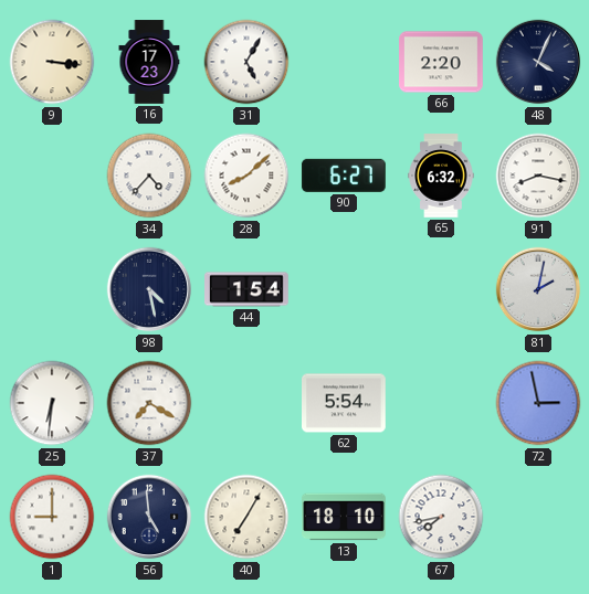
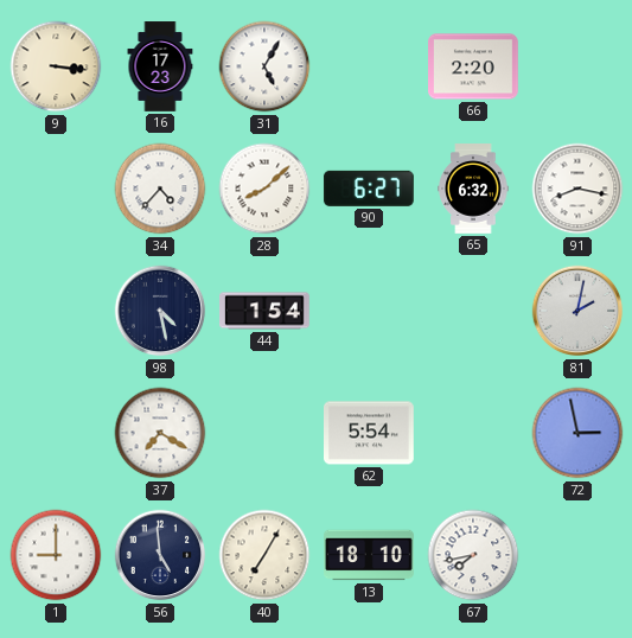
48: 4:04 -> none
25: 6:31 -> none
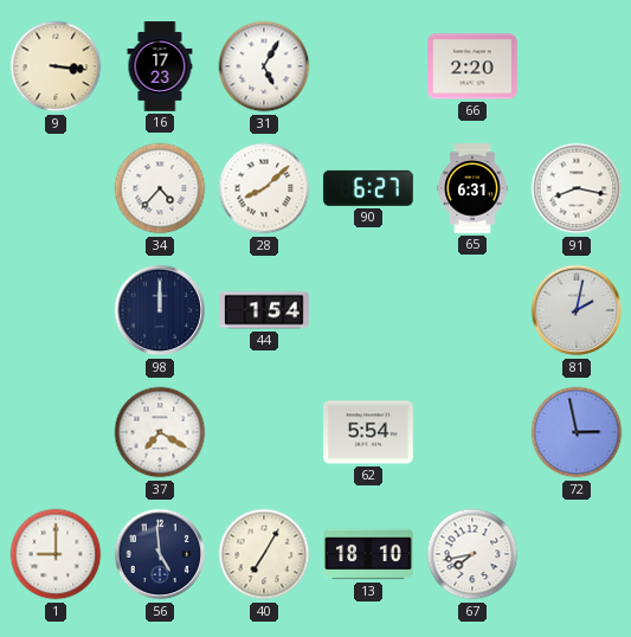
65: 6:32 -> 6:31
98: 4:28 -> 12:00
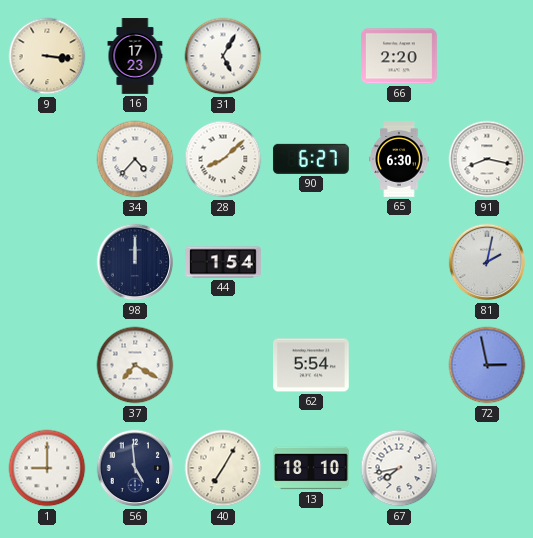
65: 6:31 -> 6:30
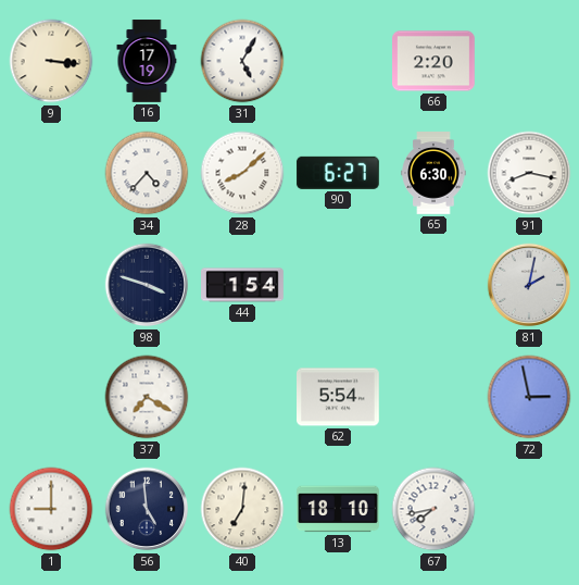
16: 17:23 -> 17:19
98: 12:00 -> 3:48
40: 7:05 -> 7:01
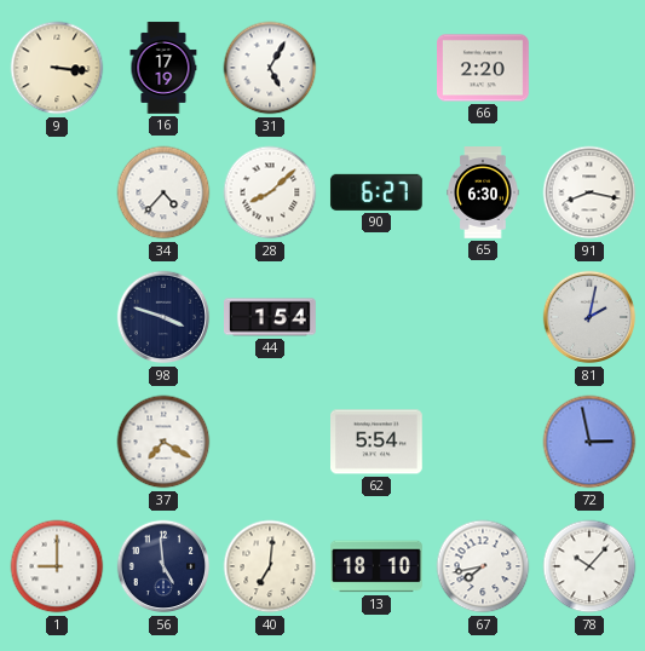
78: none -> 10:07
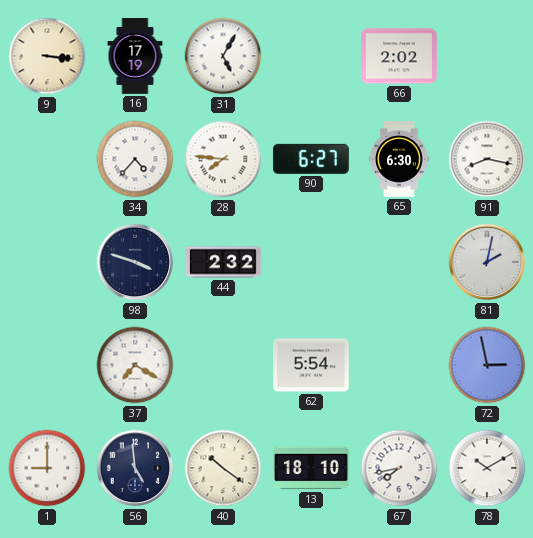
66: 2:20 -> 2:02
28: 8:08 -> 7:46
44: 1:54 -> 2:32
40: 7:01 -> 10:21
78: 10:07 -> 10:10
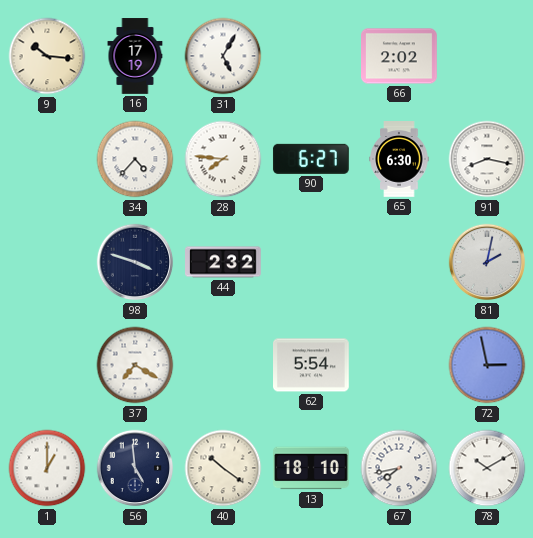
9: 3:16 -> 10:16
1: 9:00 -> 1:00
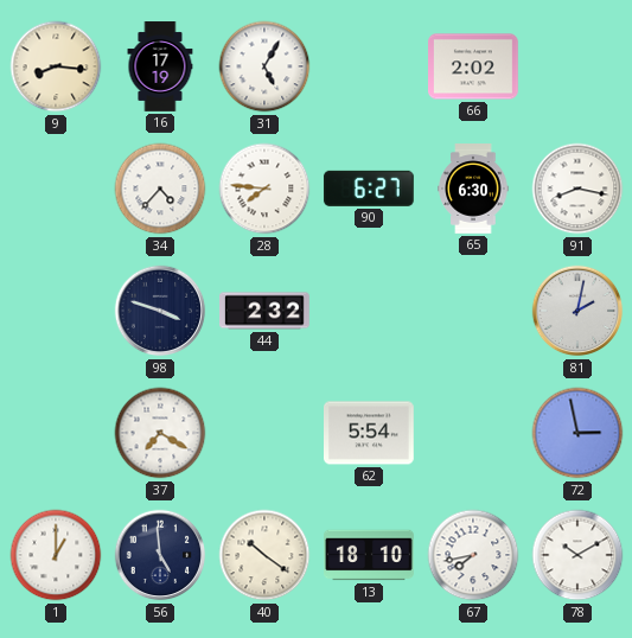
9: 10:16 -> 8:16
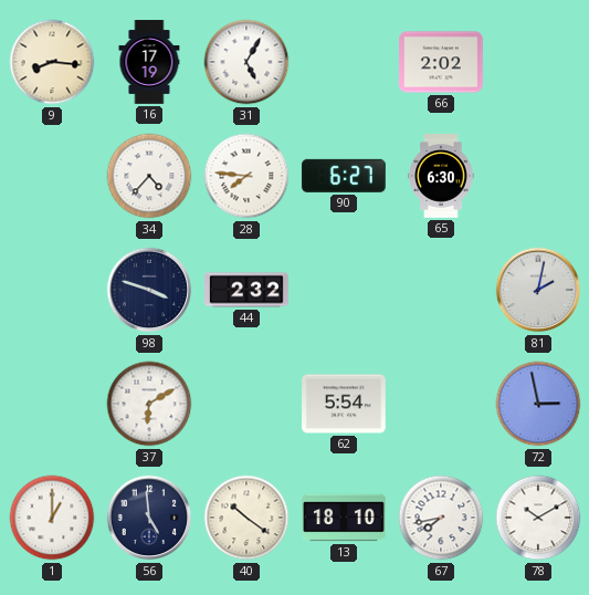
91: 8:17 -> none
37: 7:20 -> 6:10
